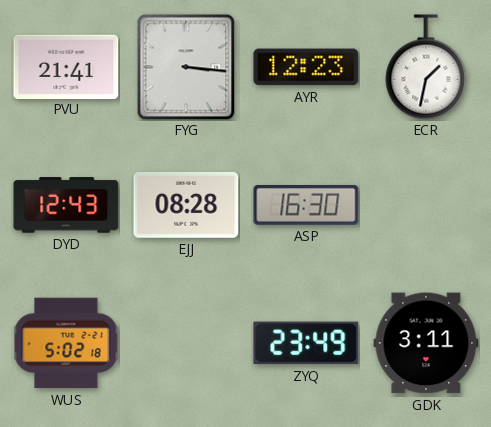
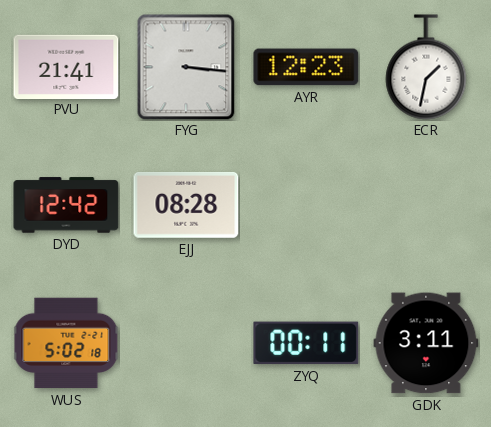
DYD: 12:43 -> 12:42
ASP: 16:30 -> none
ZYQ: 23:49 -> 00:11
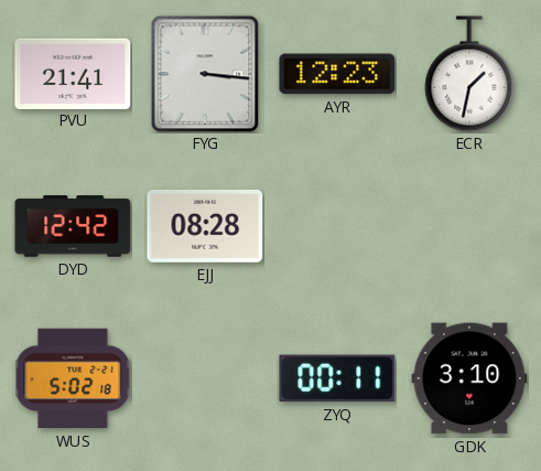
GDK: 3:11 -> 3:10
